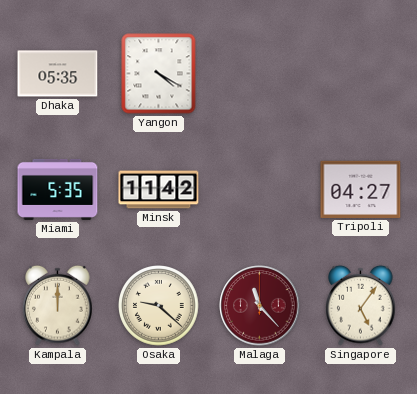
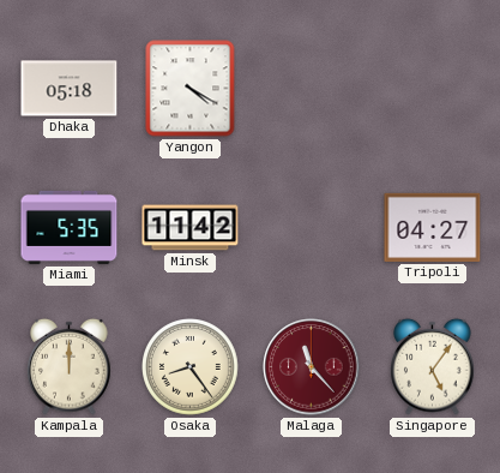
Dhaka: 05:35 -> 05:18
Osaka: 9:22 -> 8:24
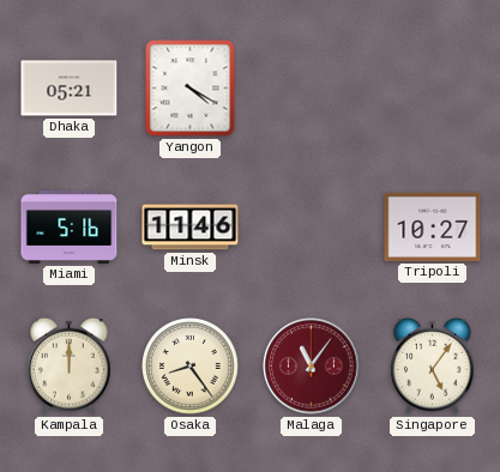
Dhaka: 05:18 -> 05:21
Miami: 5:35 -> 5:16
Minsk: 11:42 -> 11:46
Tripoli: 04:27 -> 10:27
Malaga: 11:23 -> 11:06
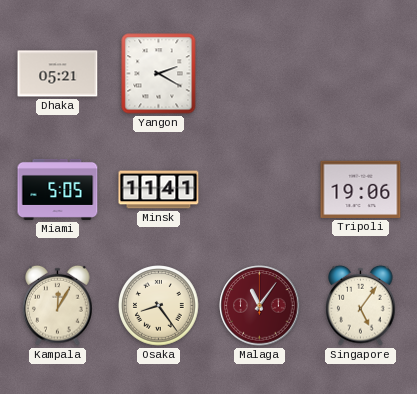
Yangon: 4:20 -> 2:20
Miami: 5:16 -> 5:05
Minsk: 11:46 -> 11:41
Tripoli: 10:27 -> 19:06
Kampala: 12:00 -> 12:05
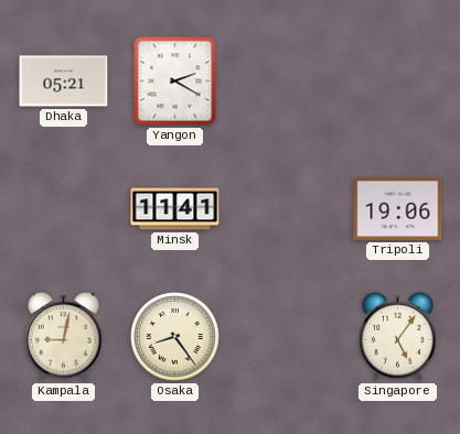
Miami: 5:05 -> none
Kampala: 12:05 -> 9:02
Malaga: 11:06 -> none
